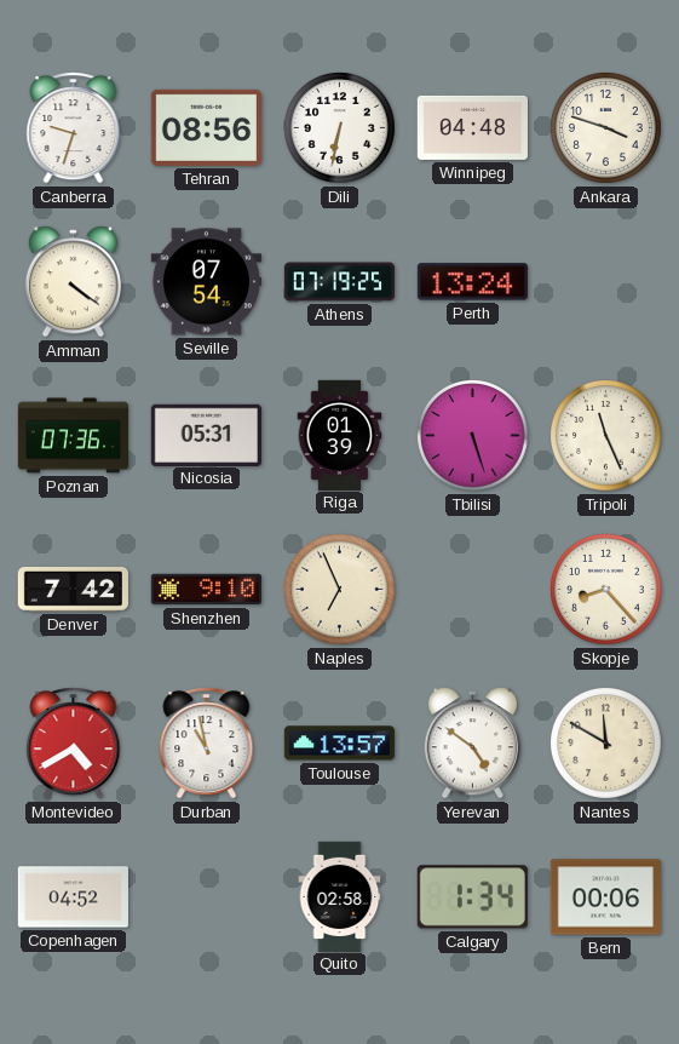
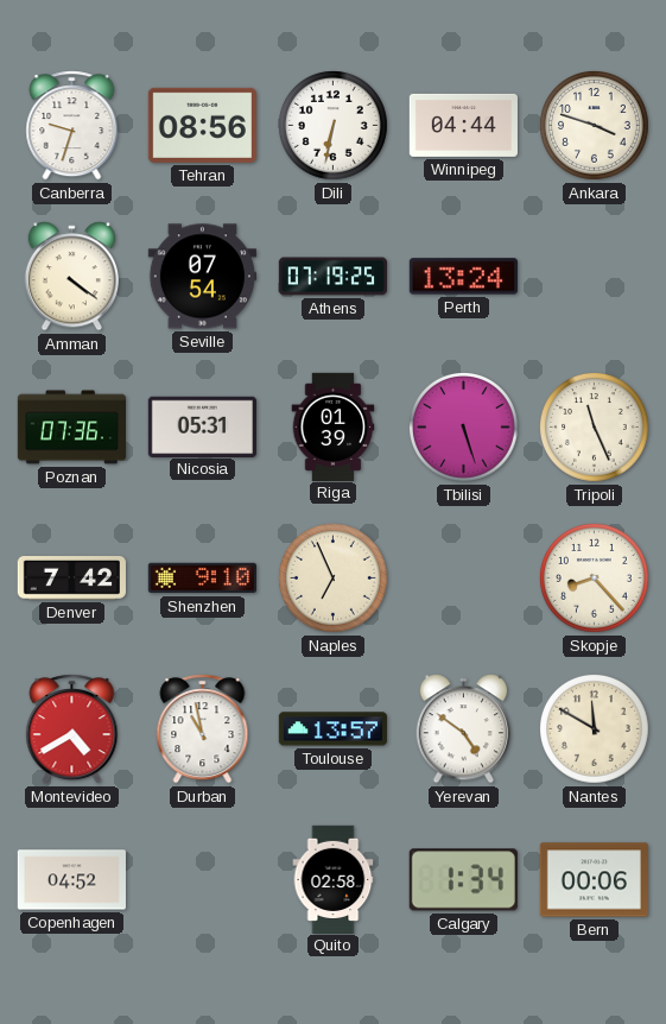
Winnipeg: 04:48 -> 04:44
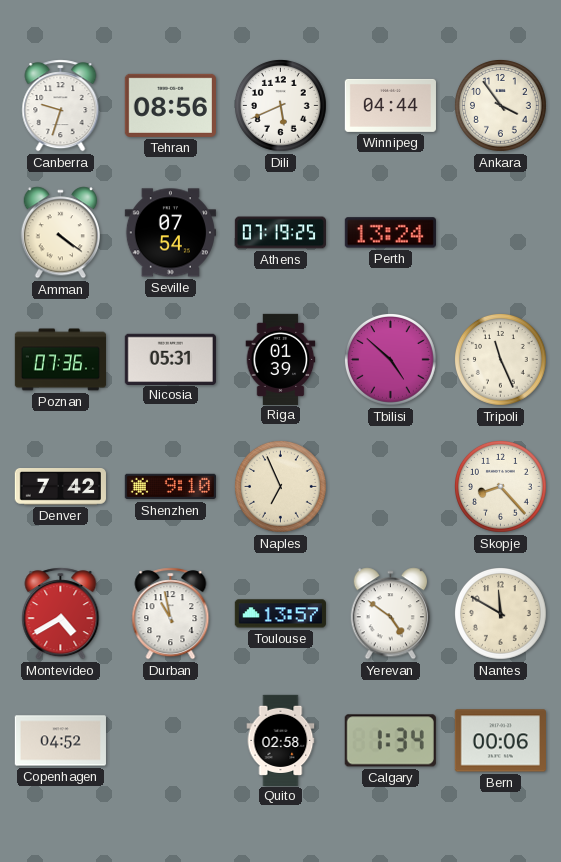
Dili: 6:32 -> 5:41
Ankara: 3:48 -> 3:54
Tbilisi: 5:27 -> 4:52
